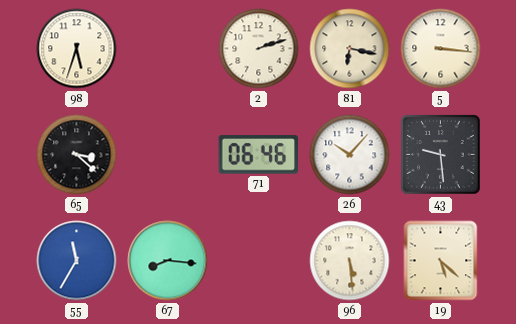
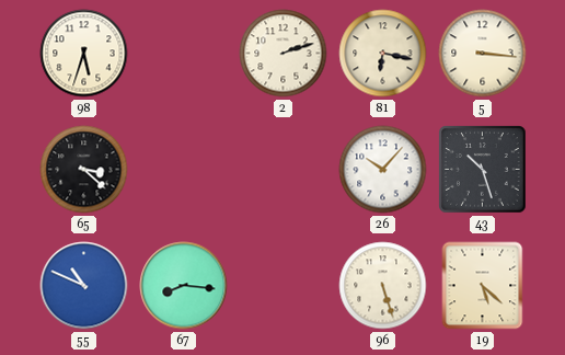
71: 06:46 -> none
43: 9:29 -> 10:27
55: 11:35 -> 10:49
96: 5:29 -> 5:27
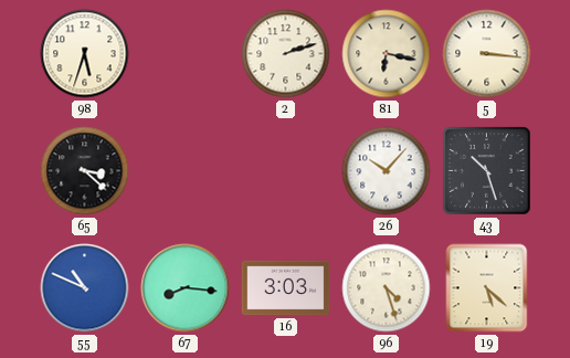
16: none -> 3:03
96: 5:27 -> 4:27
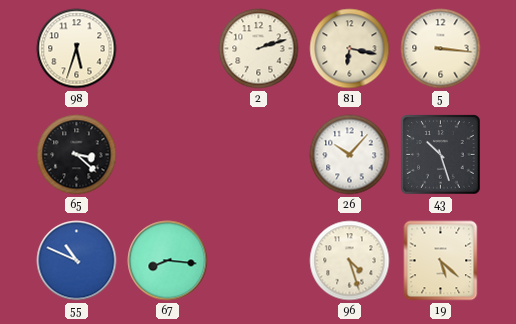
16: 3:03 -> none
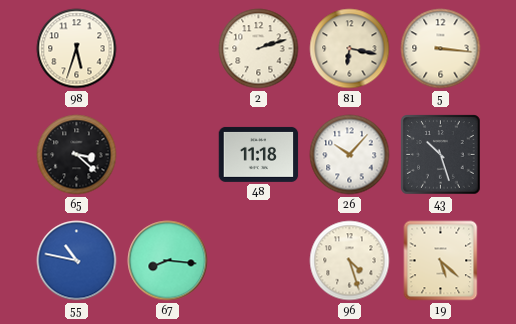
48: none -> 11:18
55: 10:49 -> 10:47
